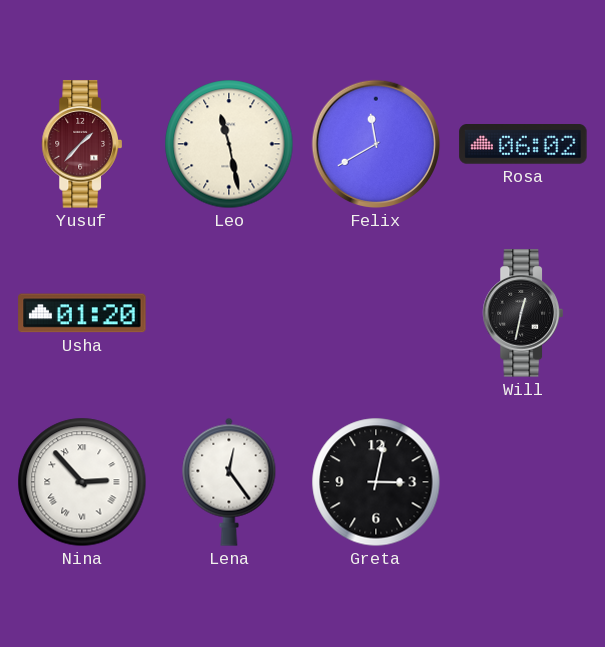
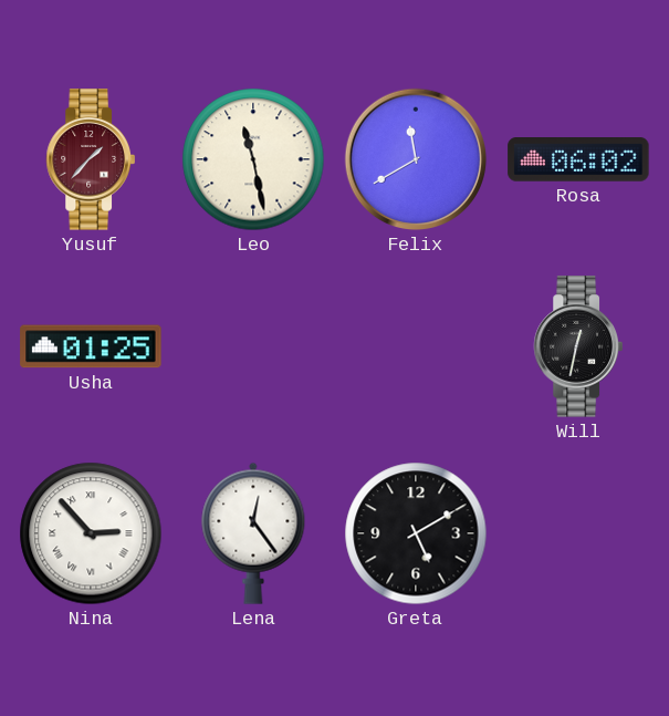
Usha: 01:20 -> 01:25
Greta: 3:02 -> 5:10
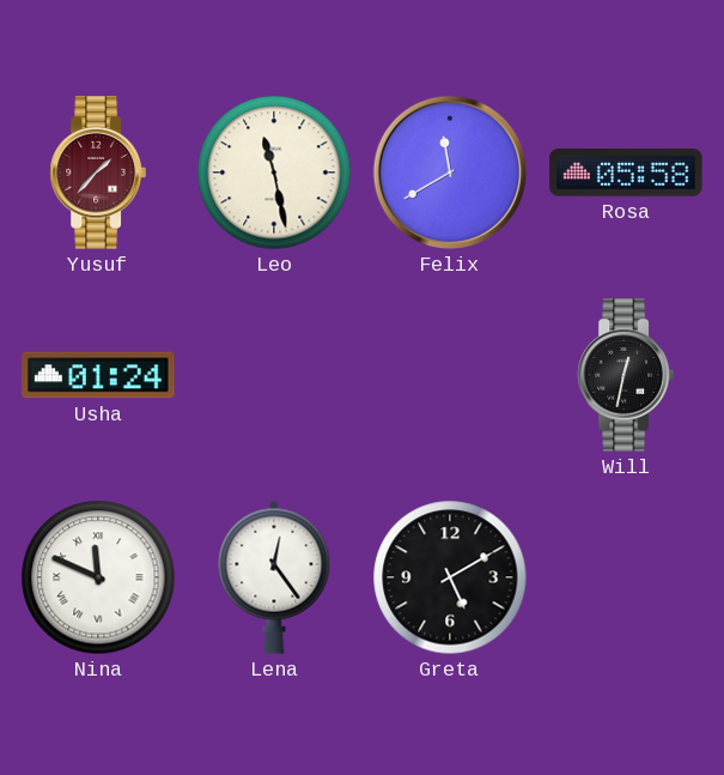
Rosa: 06:02 -> 05:58
Usha: 01:25 -> 01:24
Nina: 2:53 -> 11:49
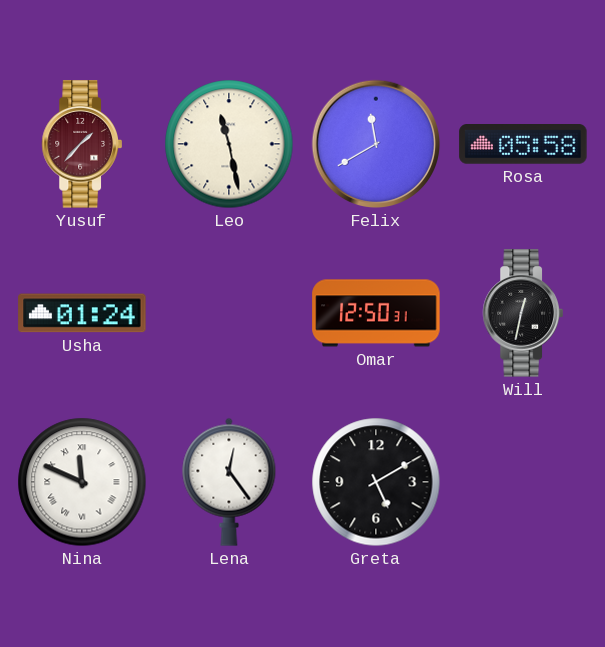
Omar: none -> 12:50
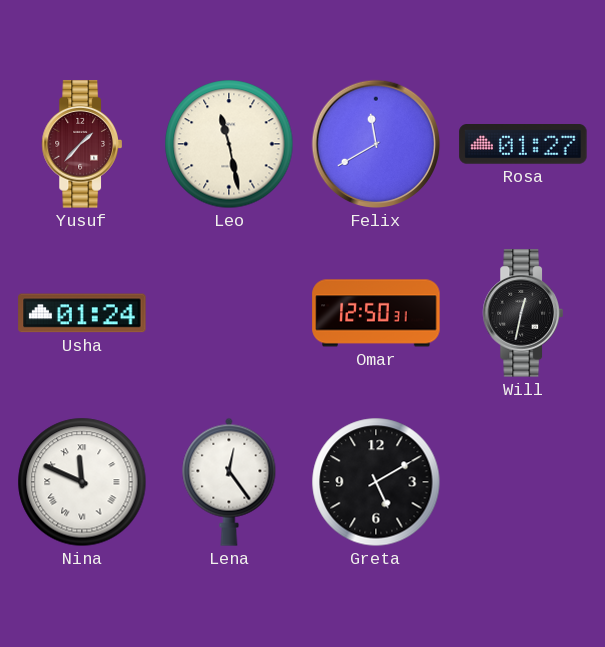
Rosa: 05:58 -> 01:27
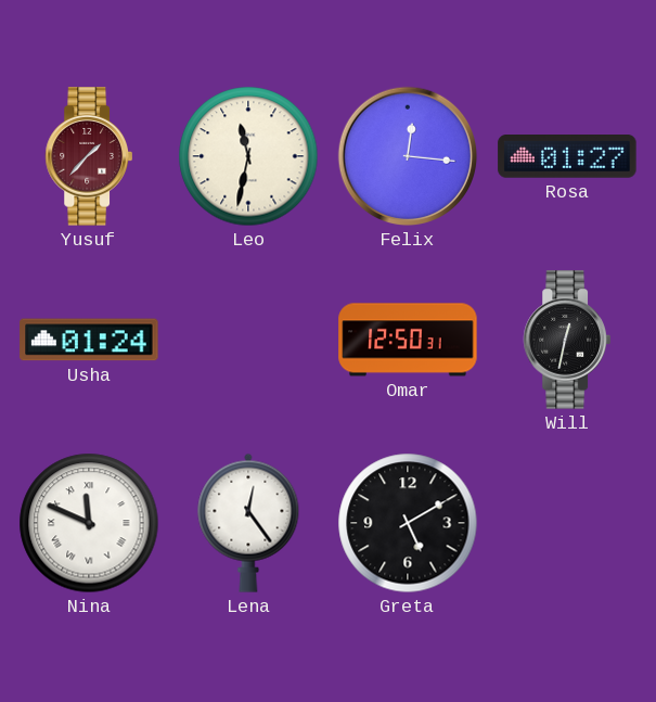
Leo: 11:28 -> 11:32
Felix: 11:40 -> 12:16
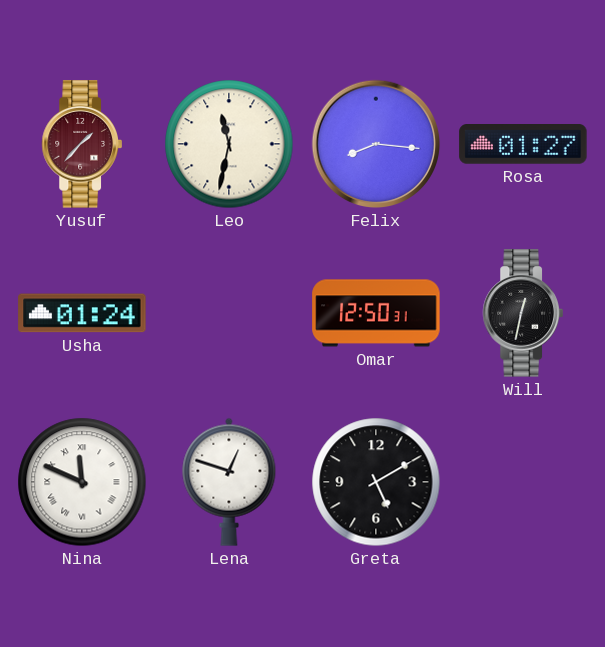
Felix: 12:16 -> 8:16
Lena: 12:24 -> 12:48
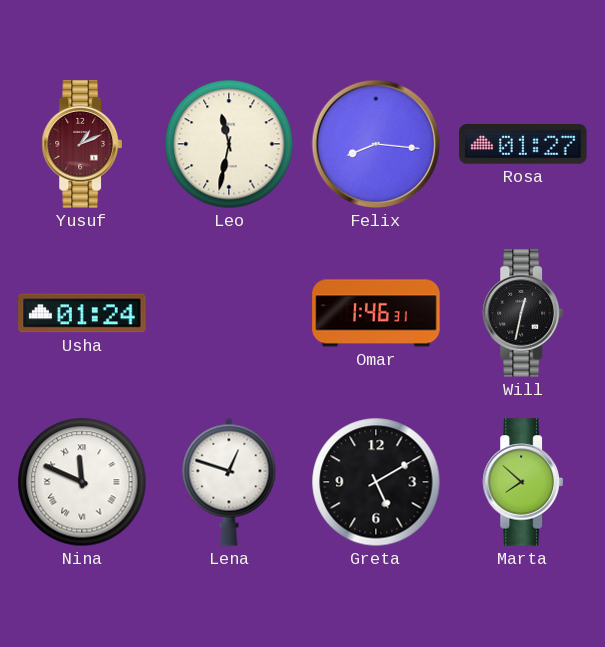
Yusuf: 1:37 -> 1:11
Omar: 12:50 -> 1:46
Marta: none -> 7:52
